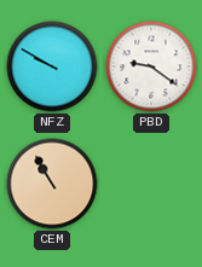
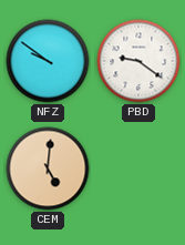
NFZ: 9:50 -> 9:51
CEM: 10:55 -> 5:01
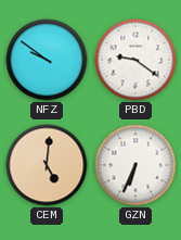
GZN: none -> 6:34
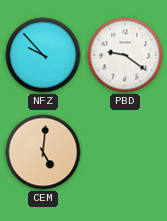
NFZ: 9:51 -> 9:53
GZN: 6:34 -> none
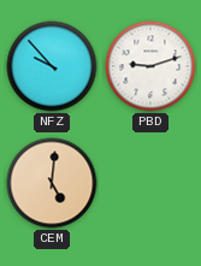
PBD: 9:21 -> 9:12
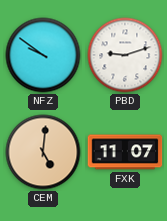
NFZ: 9:53 -> 9:51
FXK: none -> 11:07
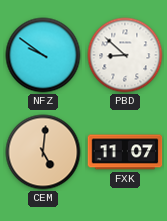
PBD: 9:12 -> 8:52
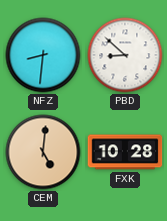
NFZ: 9:51 -> 8:31
FXK: 11:07 -> 10:28
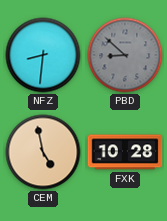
PBD dial: white -> grey
CEM: 5:01 -> 4:58
